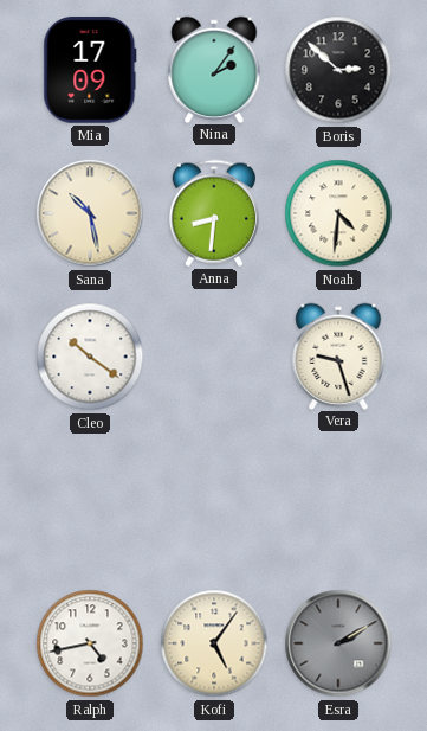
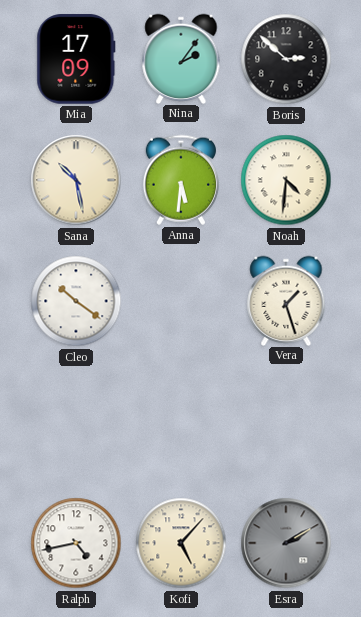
Anna: 8:31 -> 5:31
Vera: 9:27 -> 1:27
Kofi: 5:06 -> 5:07
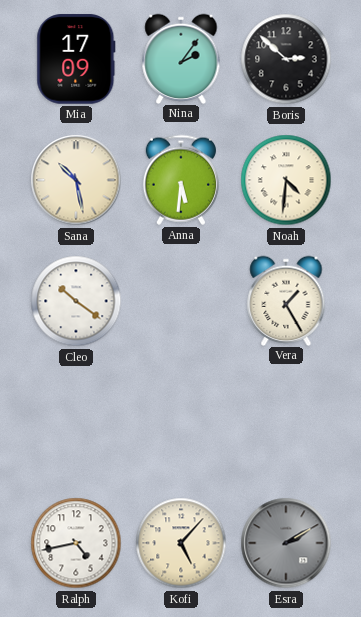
Vera: 1:27 -> 1:25
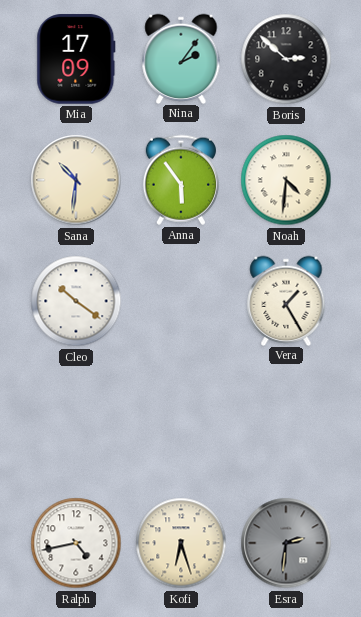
Sana: 10:28 -> 10:31
Anna: 5:31 -> 5:54
Kofi: 5:07 -> 6:27
Esra: 2:10 -> 2:31
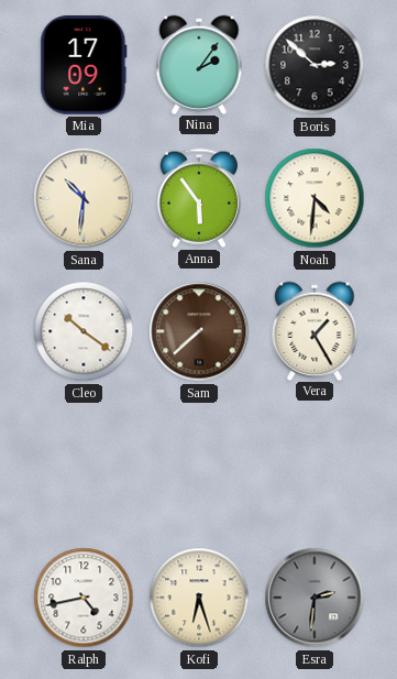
Sam: none -> 7:38
